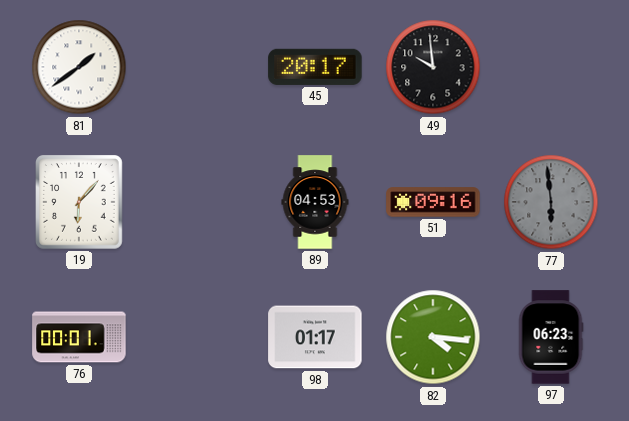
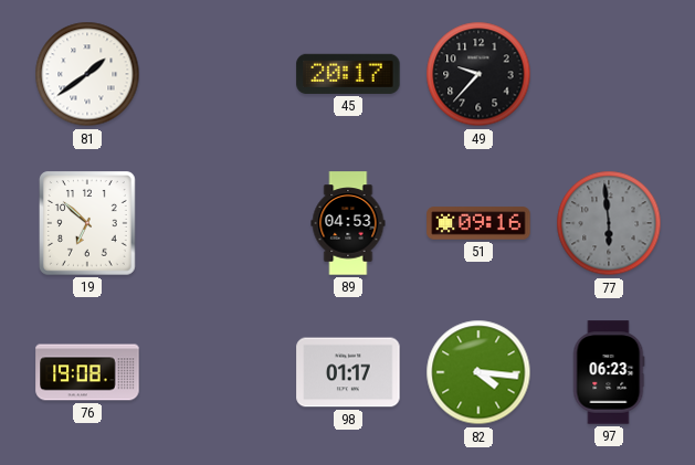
49: 9:59 -> 9:37
19: 6:07 -> 6:52
76: 00:01 -> 19:08
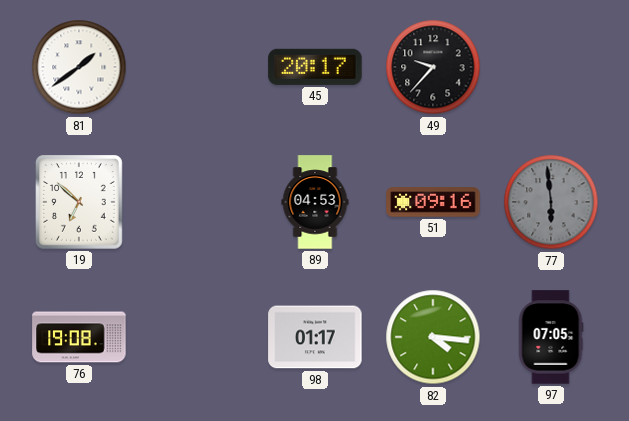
97: 06:23 -> 07:05
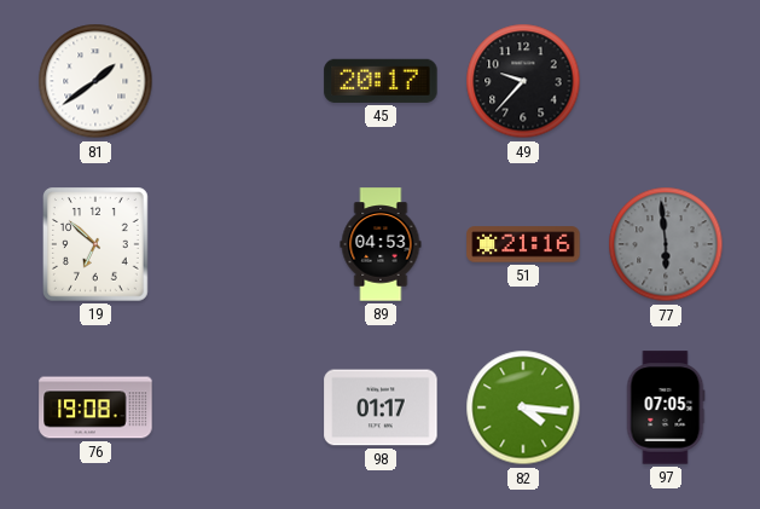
51: 09:16 -> 21:16
